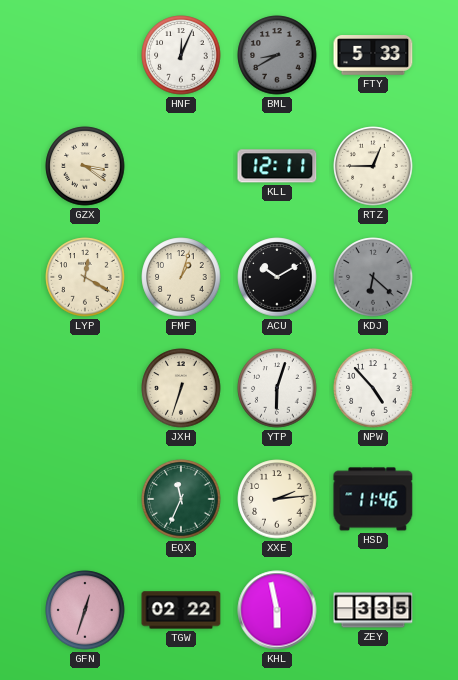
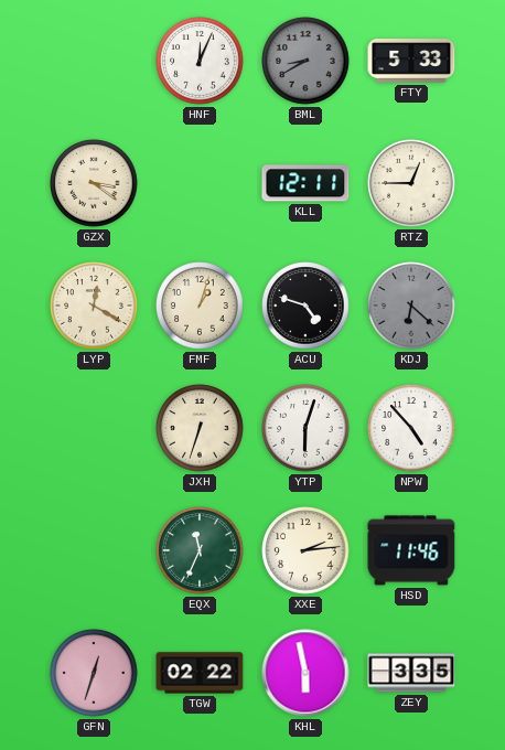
ACU: 10:10 -> 4:48
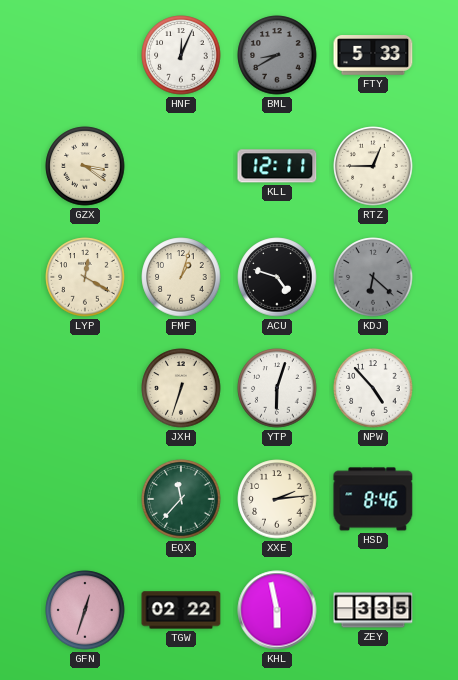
EQX: 11:34 -> 11:37
HSD: 11:46 -> 8:46
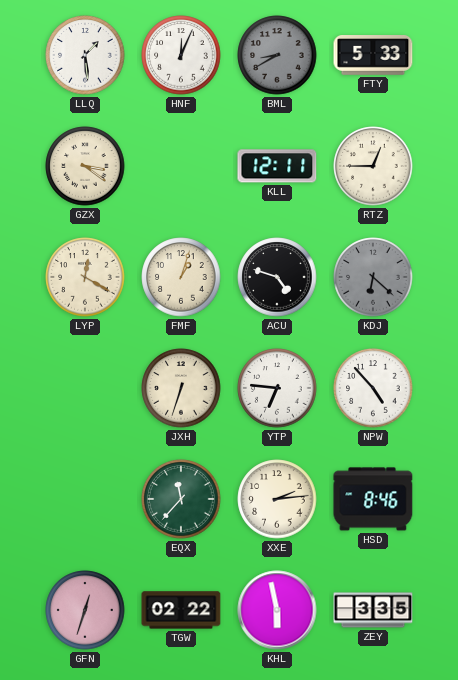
LLQ: none -> 1:29
YTP: 6:03 -> 6:46
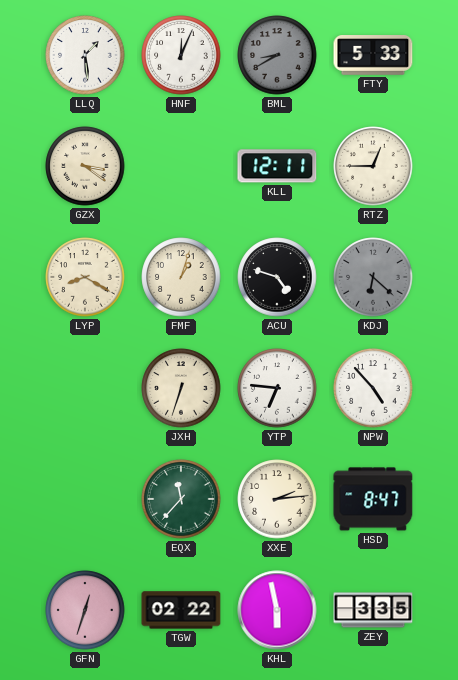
LYP: 12:20 -> 8:20
HSD: 8:46 -> 8:47
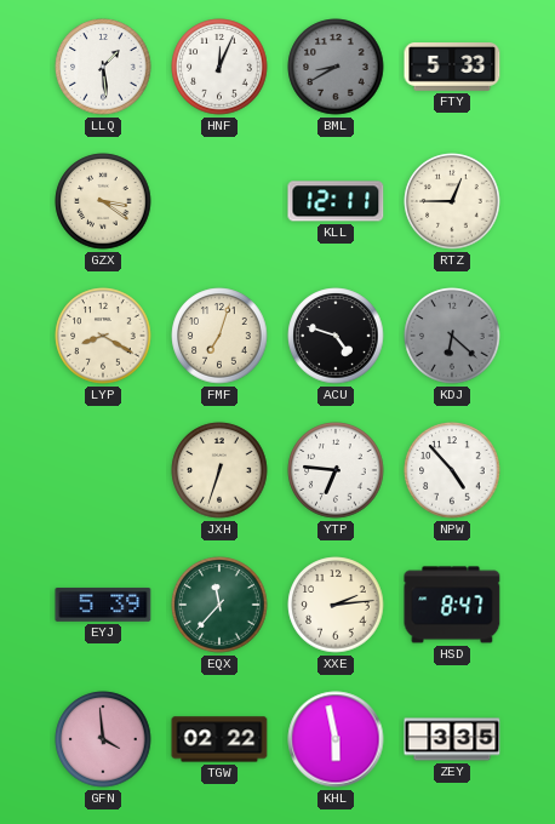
FMF: 1:03 -> 7:03
EYJ: none -> 5:39
GFN: 12:33 -> 3:59
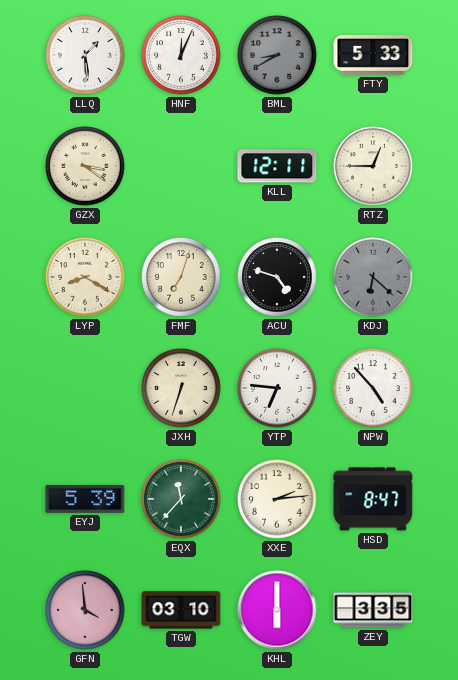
TGW: 02:22 -> 03:10
KHL: 5:58 -> 6:00
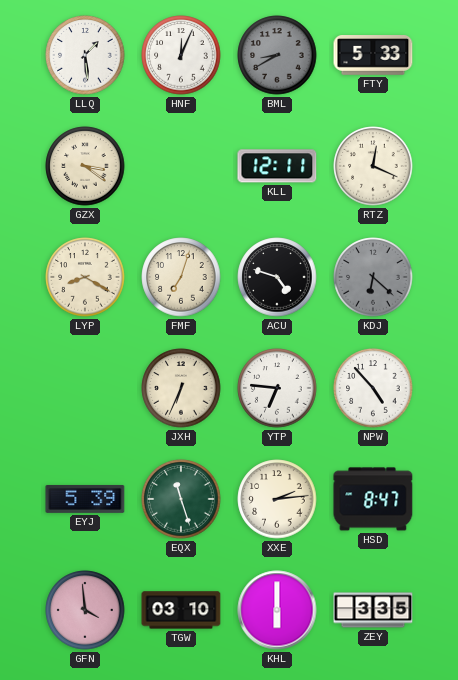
RTZ: 12:45 -> 12:19
JXH: 6:33 -> 6:34
EQX: 11:37 -> 11:27
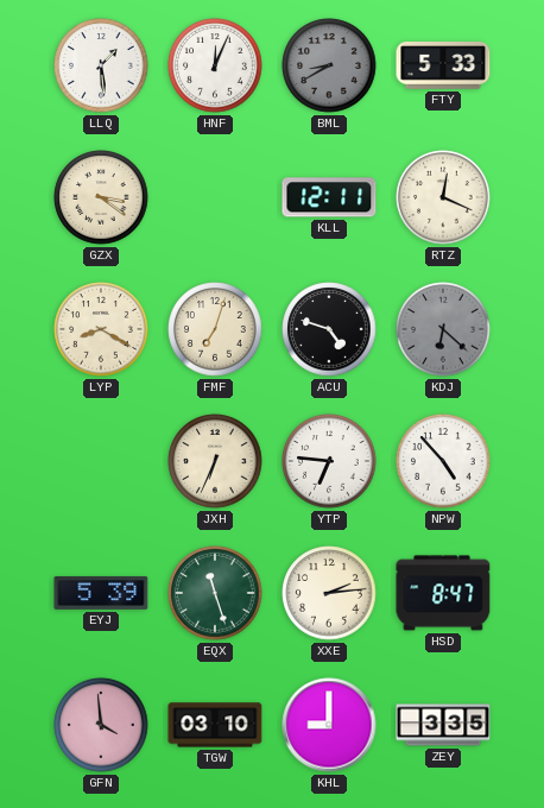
KHL: 6:00 -> 9:00
